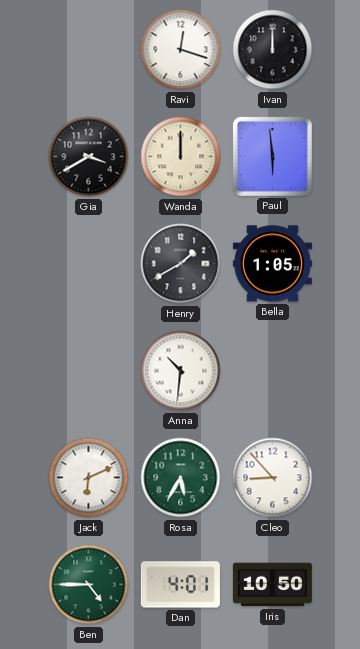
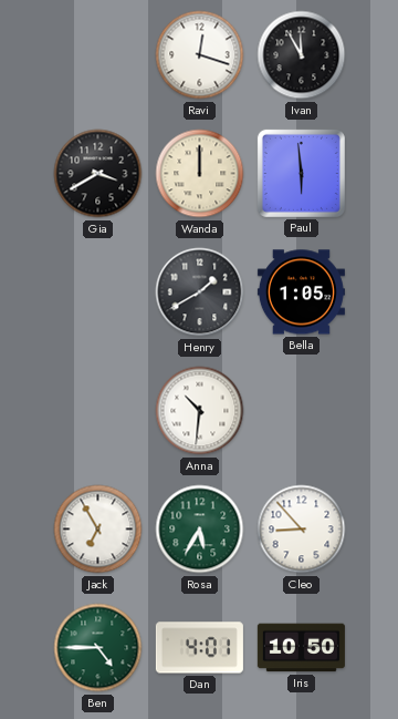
Ivan: 12:00 -> 11:55
Jack: 6:11 -> 6:55
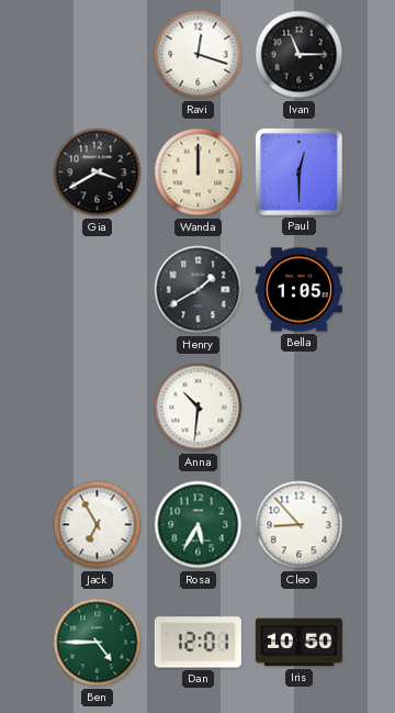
Ivan: 11:55 -> 11:15
Paul: 5:59 -> 12:30
Dan: 4:01 -> 12:01
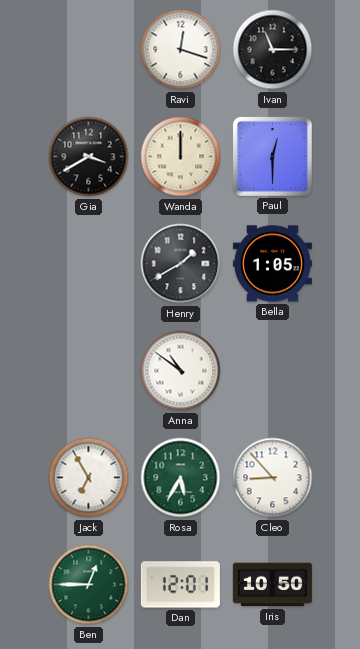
Anna: 10:31 -> 10:51
Ben: 4:45 -> 12:45
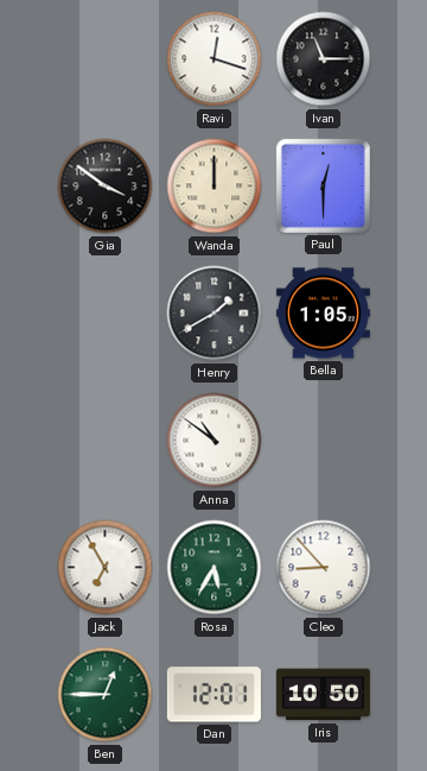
Gia: 3:40 -> 3:51
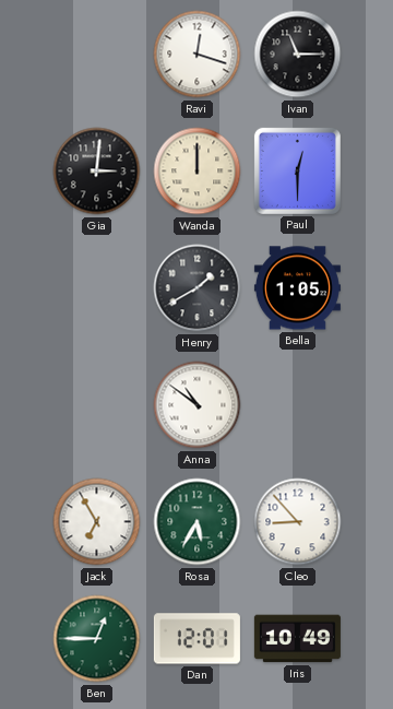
Gia: 3:51 -> 3:01
Iris: 10:50 -> 10:49
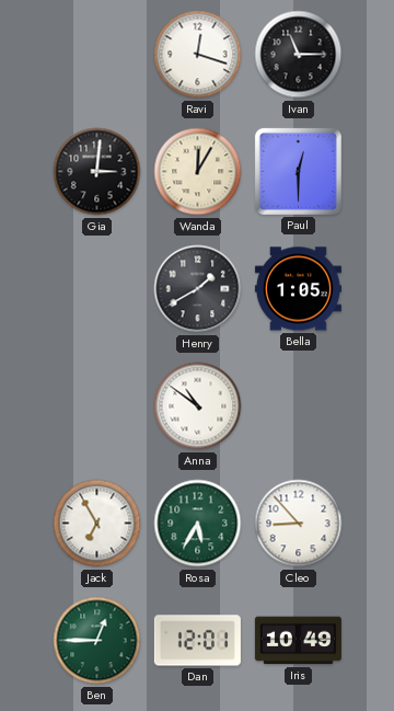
Wanda: 12:00 -> 12:05
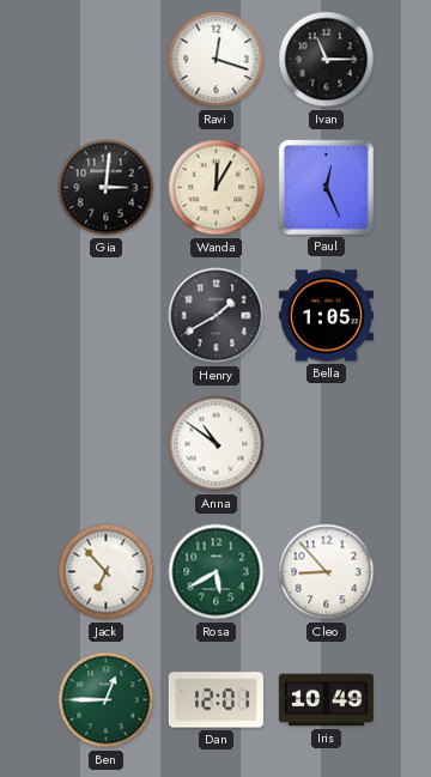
Paul: 12:30 -> 12:26
Jack: 6:55 -> 6:53
Rosa: 5:35 -> 5:40
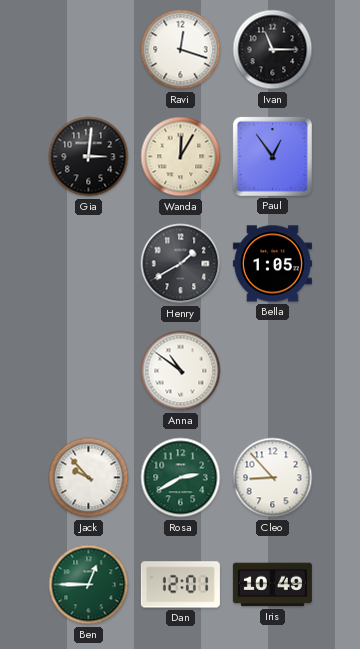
Paul: 12:26 -> 12:54
Jack: 6:53 -> 9:53
Rosa: 5:40 -> 2:40
